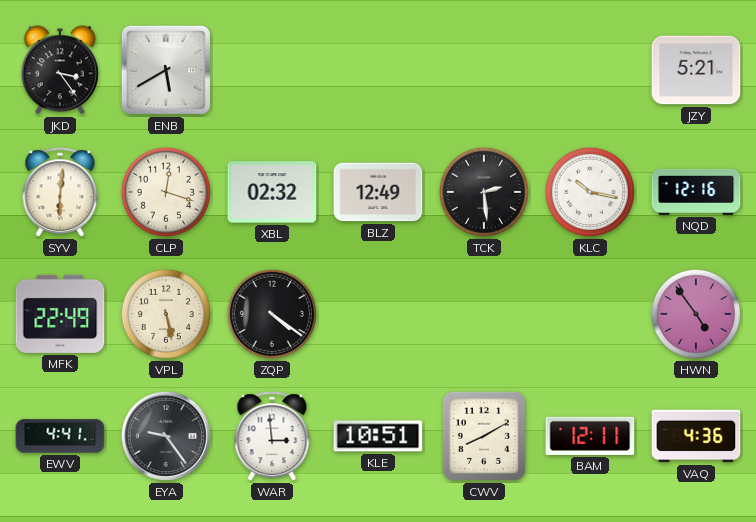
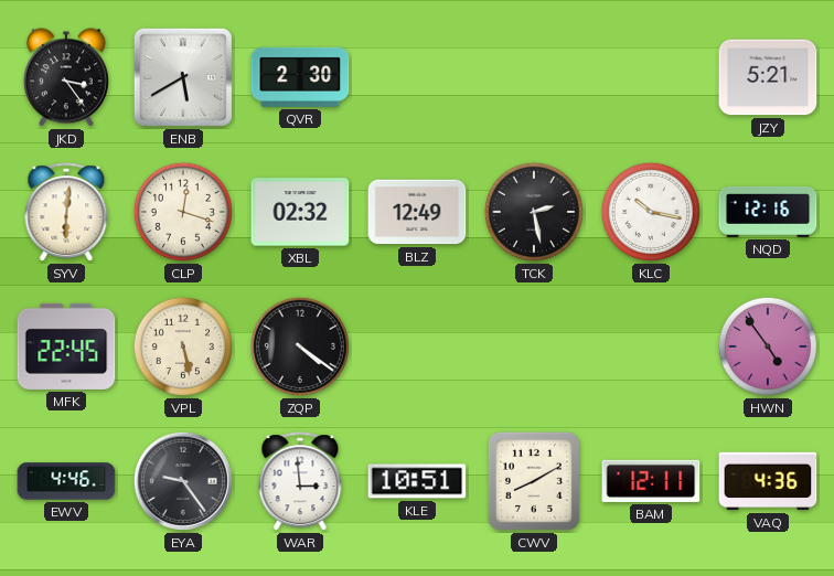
QVR: none -> 2:30
TCK: 2:29 -> 2:28
MFK: 22:49 -> 22:45
EWV: 4:41 -> 4:46
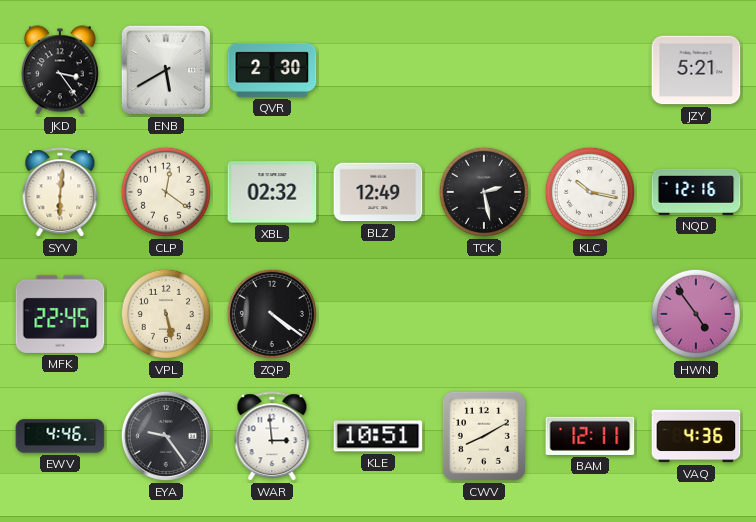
CLP: 12:18 -> 12:21
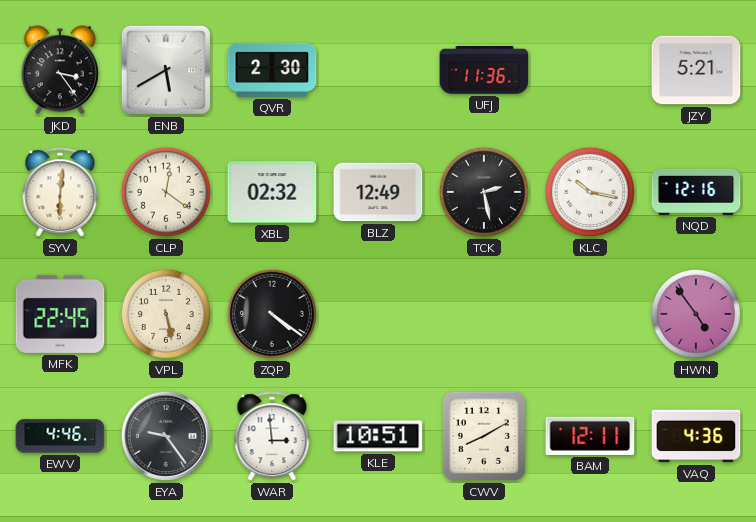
UFJ: none -> 11:36
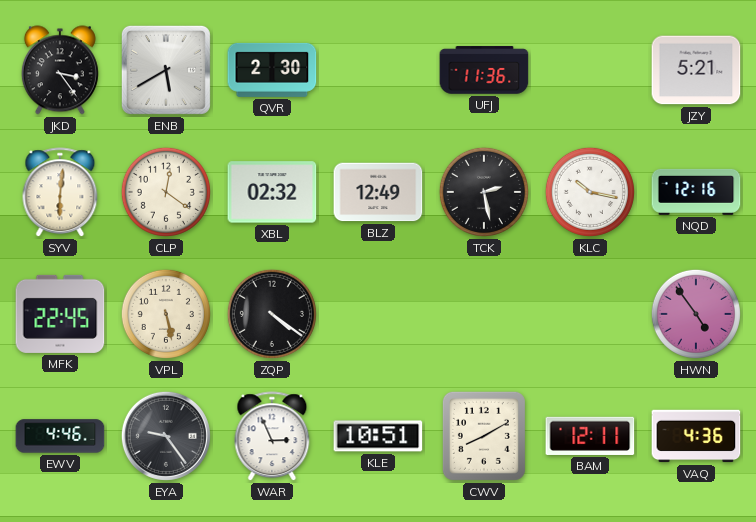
WAR: 2:59 -> 2:56
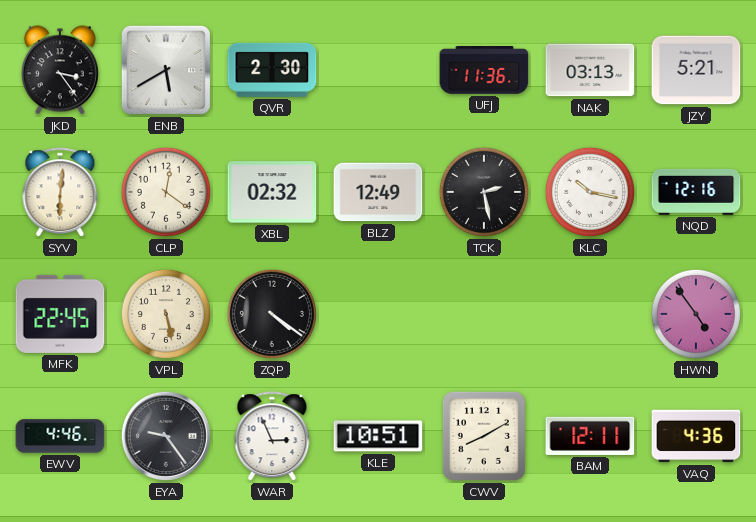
NAK: none -> 03:13
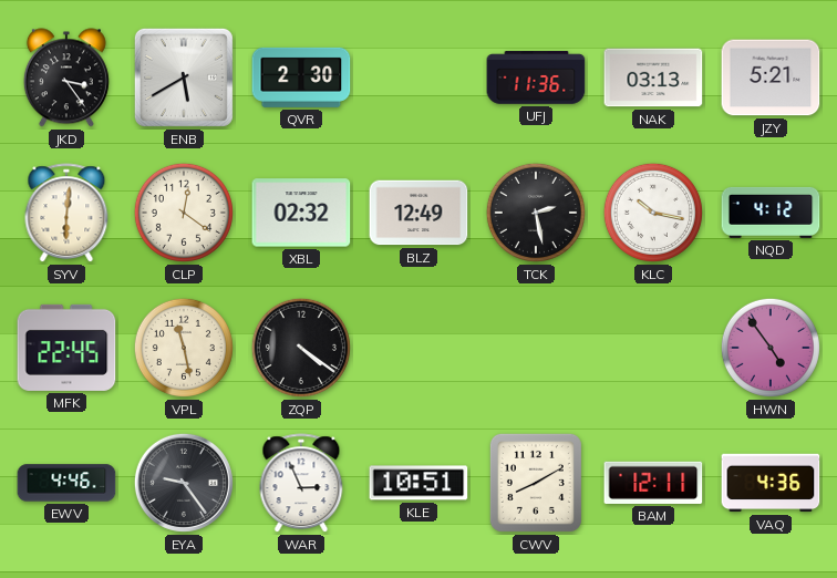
NQD: 12:16 -> 4:12
VPL: 5:28 -> 11:28
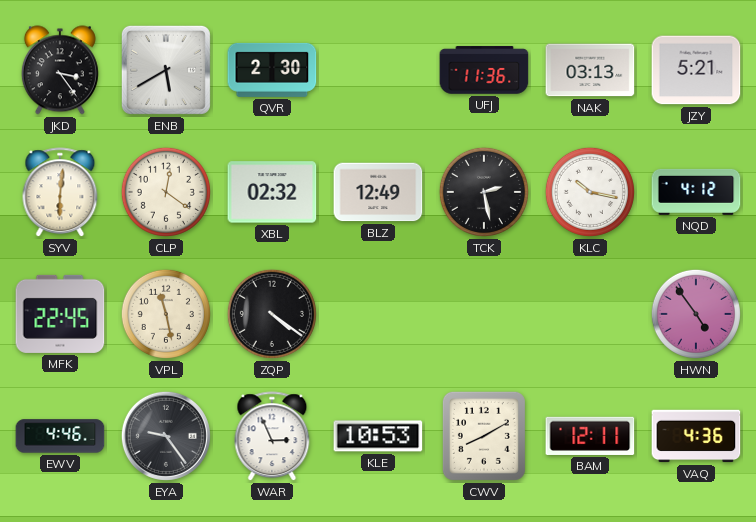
KLE: 10:51 -> 10:53
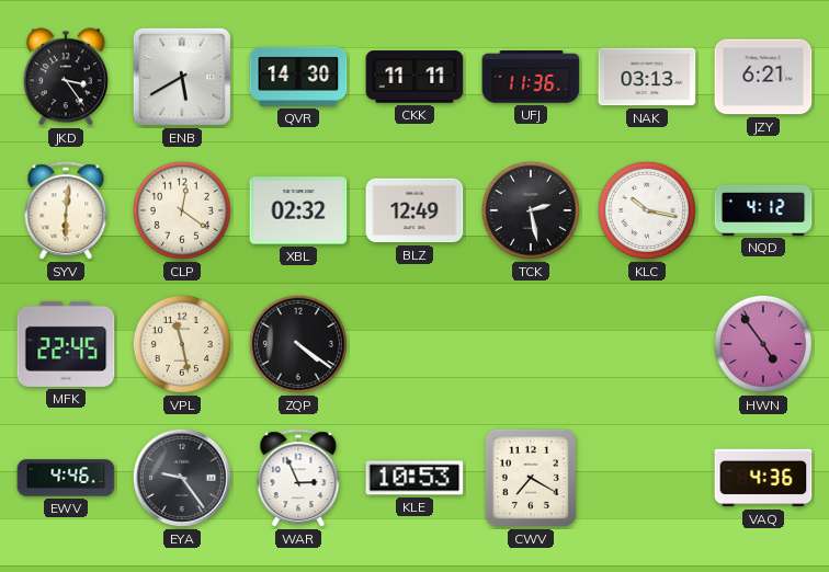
QVR: 2:30 -> 14:30
CKK: none -> 11:11
JZY: 5:21 -> 6:21
CWV: 8:10 -> 7:20
BAM: 12:11 -> none
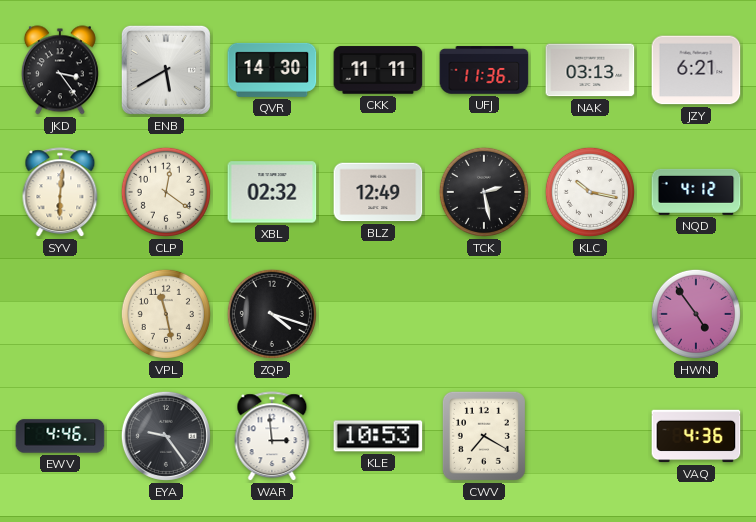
MFK: 22:45 -> none
ZQP: 4:21 -> 4:18
WAR: 2:56 -> 2:59
